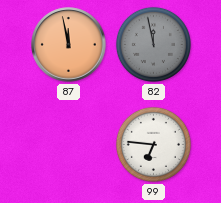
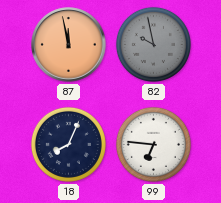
82: 11:58 -> 9:58
18: none -> 8:04
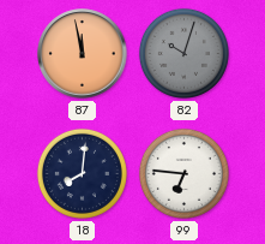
82: 9:58 -> 10:03
18: 8:04 -> 8:01
